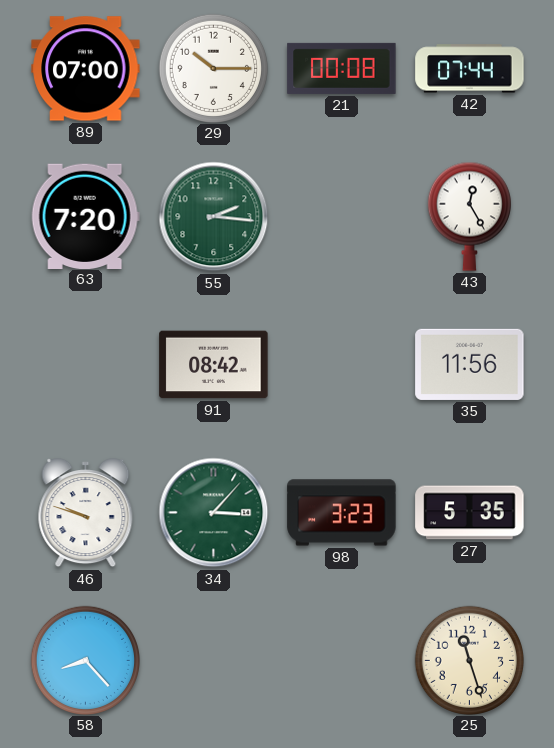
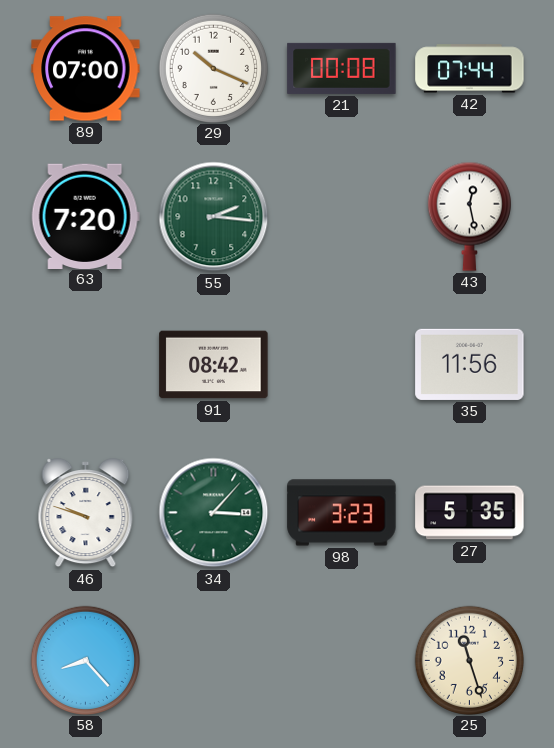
29: 10:15 -> 10:19
43: 12:25 -> 12:28
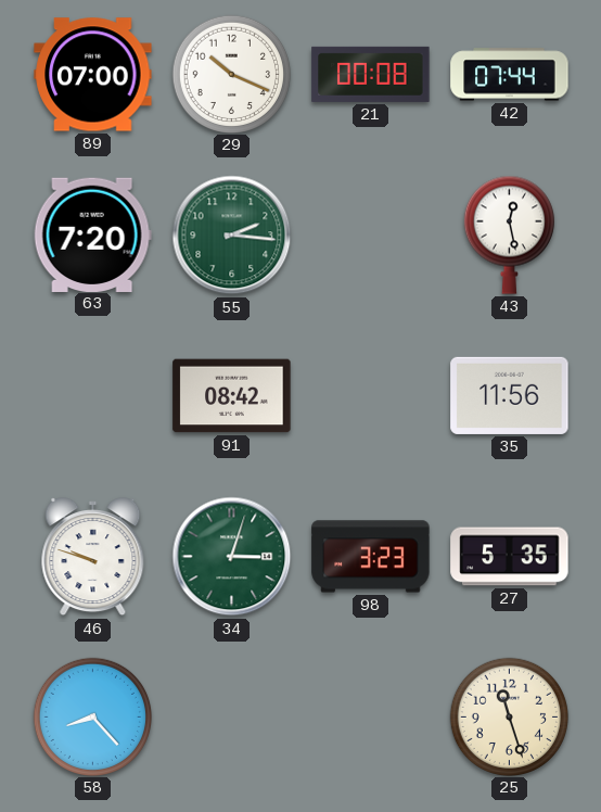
34: 3:07 -> 3:03
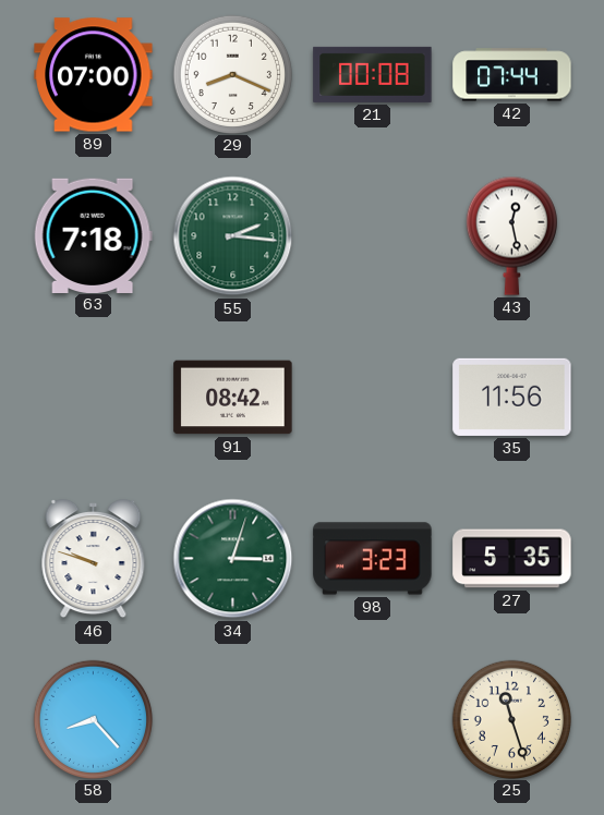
29: 10:19 -> 8:19
63: 7:20 -> 7:18
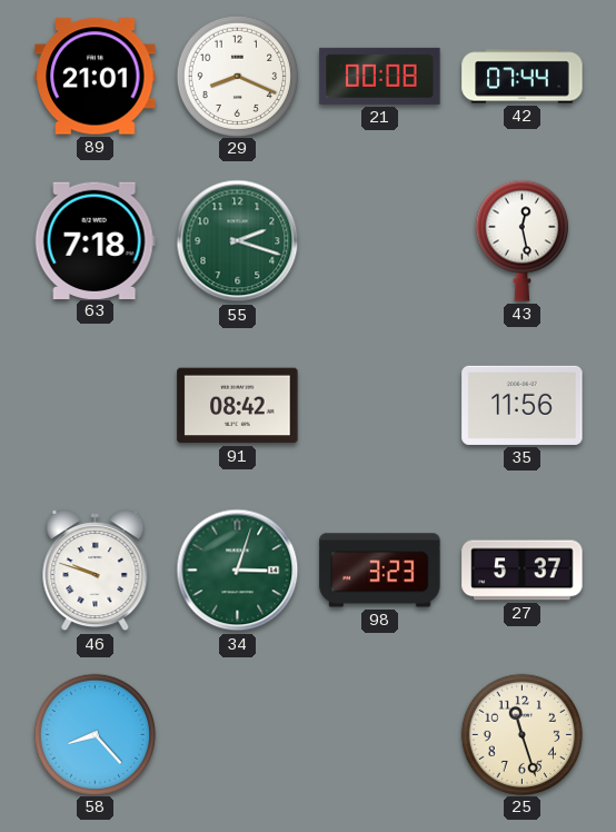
89: 07:00 -> 21:01
55: 2:16 -> 2:18
27: 5:35 -> 5:37
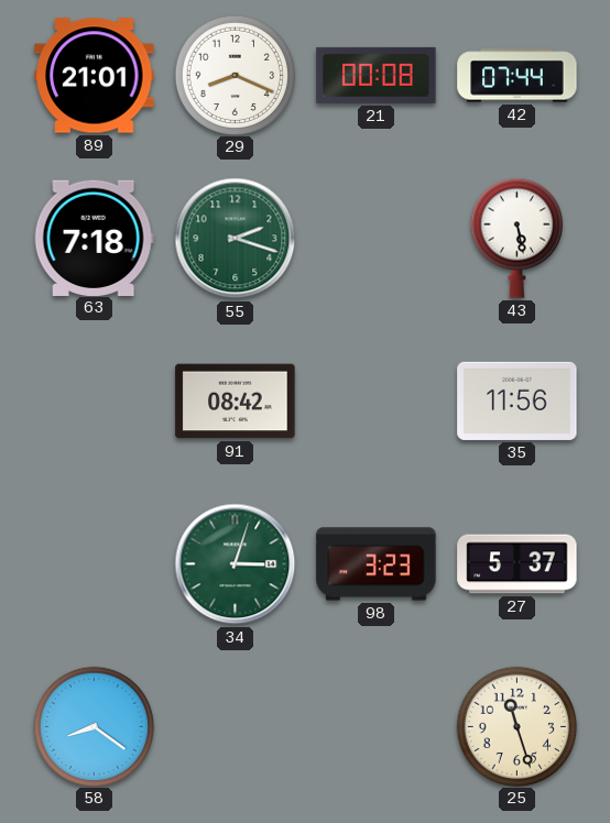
43: 12:28 -> 5:28
46: 9:48 -> none
58: 8:23 -> 8:21
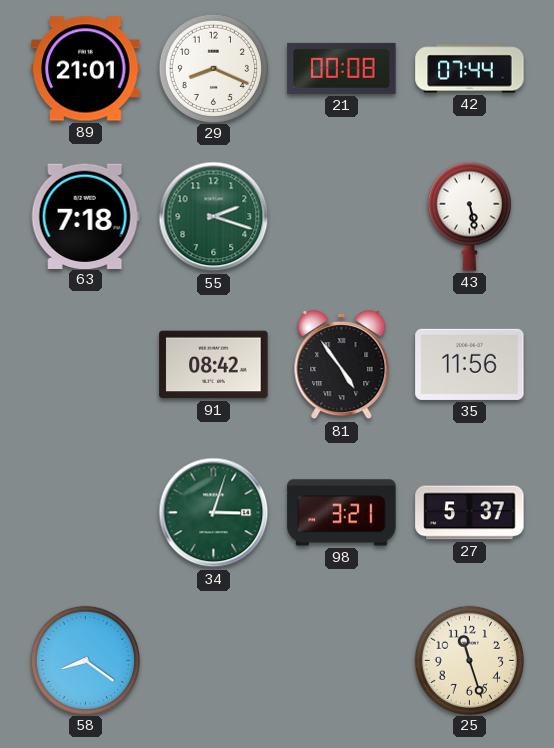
81: none -> 4:54
98: 3:23 -> 3:21
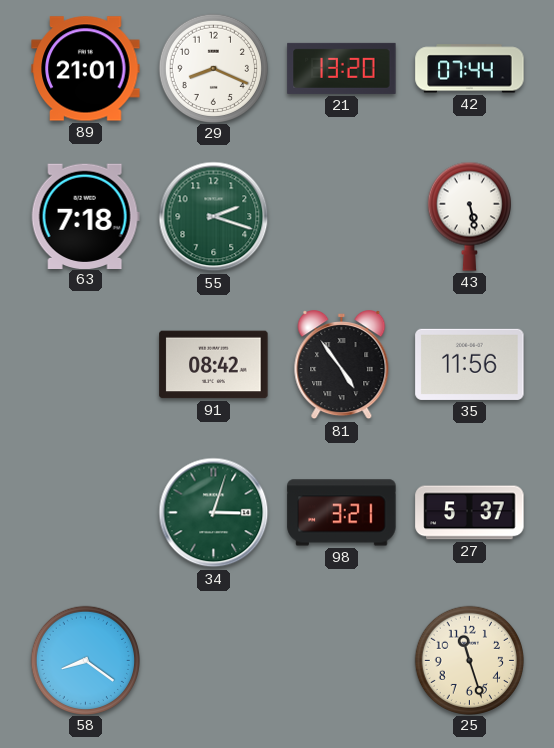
21: 00:08 -> 13:20
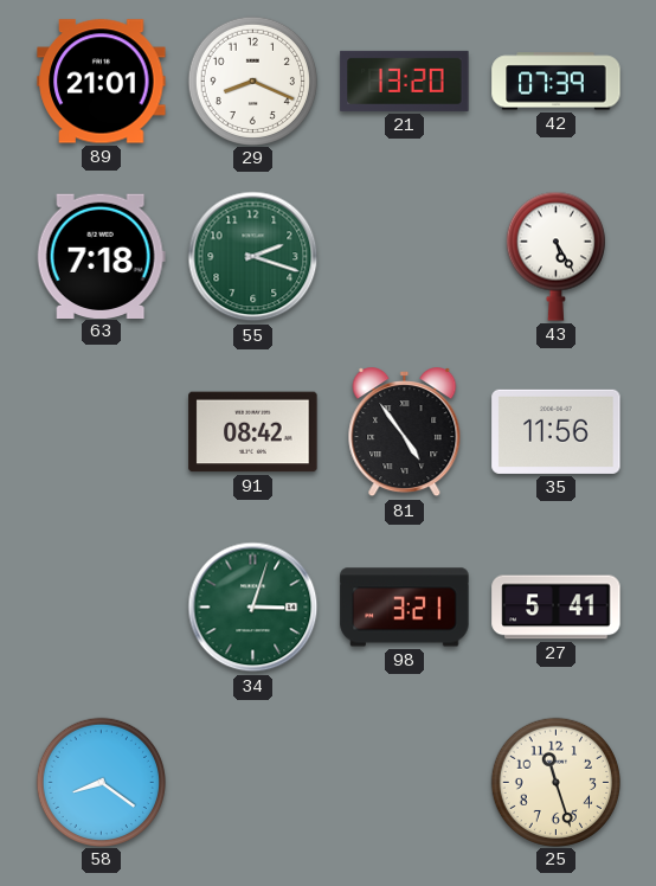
42: 07:44 -> 07:39
43: 5:28 -> 5:25
27: 5:37 -> 5:41
